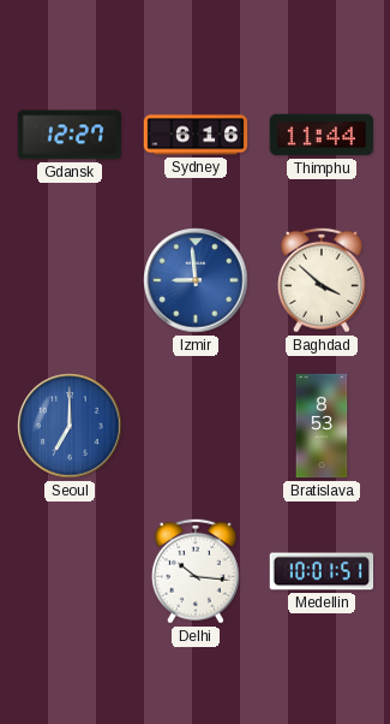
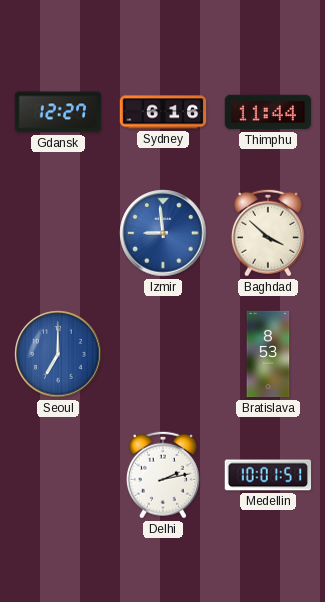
Delhi: 10:16 -> 2:13
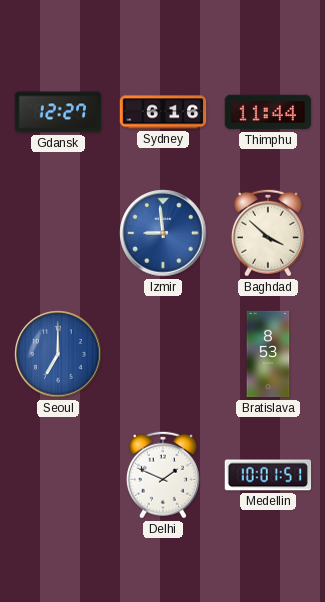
Delhi: 2:13 -> 1:49
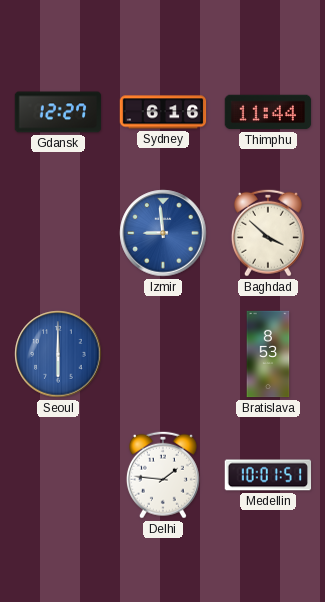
Seoul: 7:00 -> 6:00
Delhi: 1:49 -> 1:46
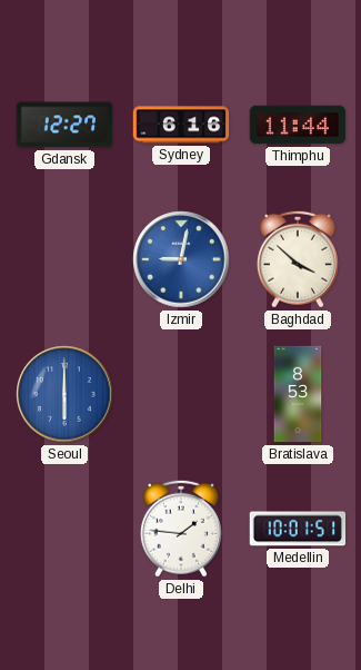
Izmir: 8:59 -> 9:02
